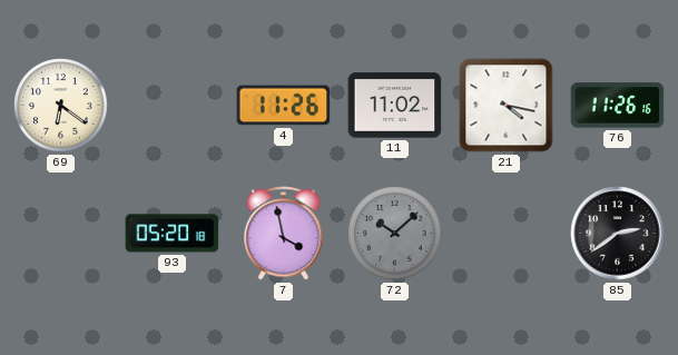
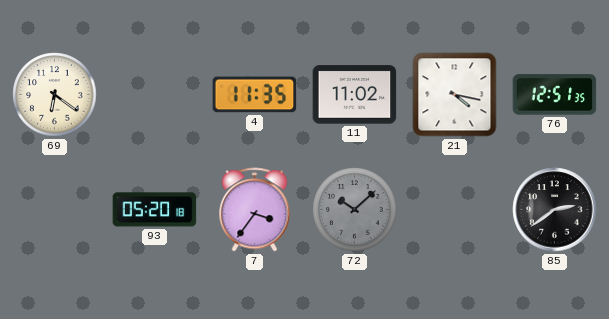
4: 11:26 -> 11:35
76: 11:26 -> 12:51
7: 3:58 -> 3:36
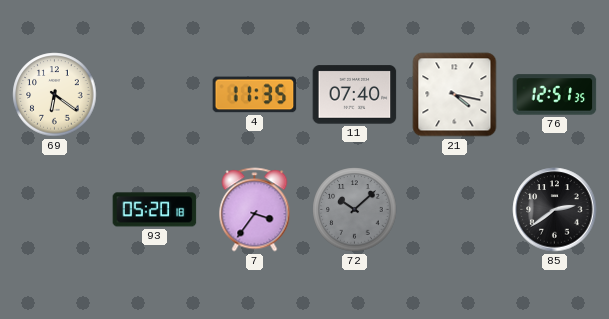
11: 11:02 -> 07:40
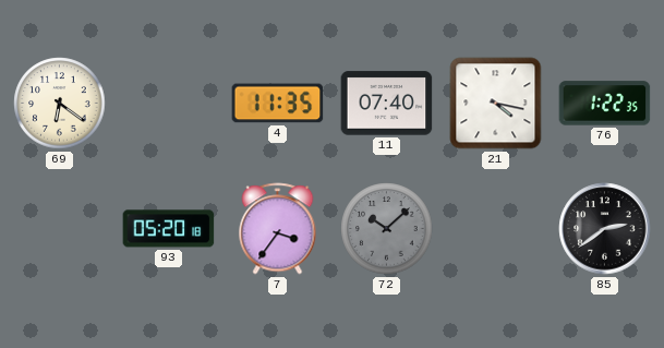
76: 12:51 -> 1:22
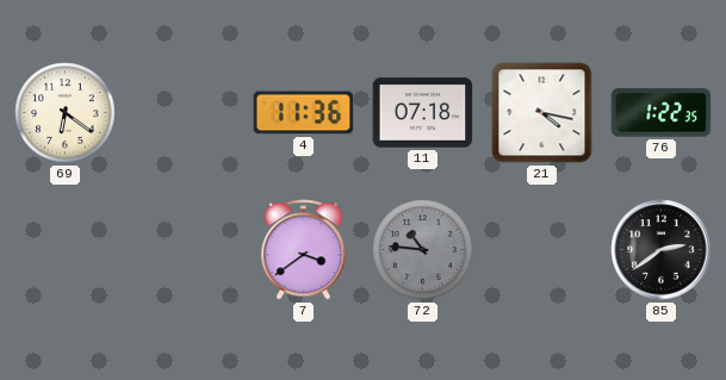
4: 11:35 -> 11:36
11: 07:40 -> 07:18
93: 05:20 -> none
7: 3:36 -> 3:39
72: 10:08 -> 10:46
